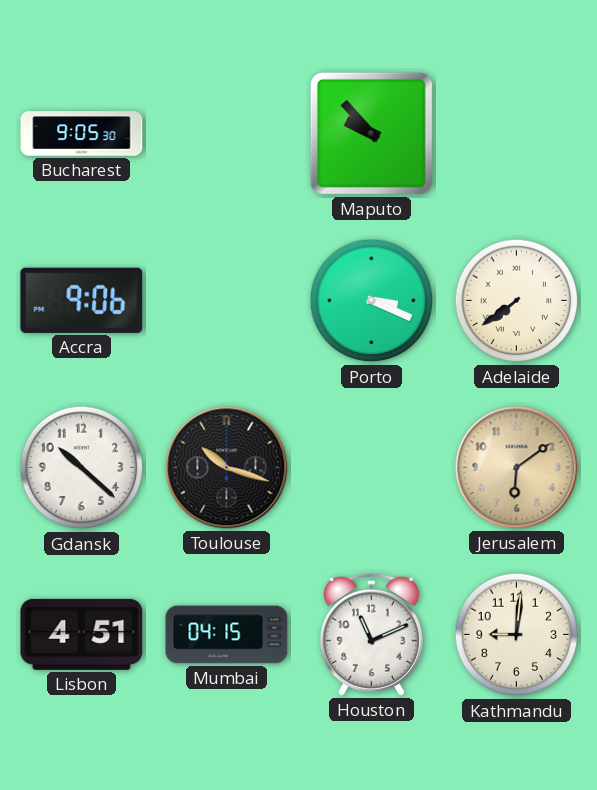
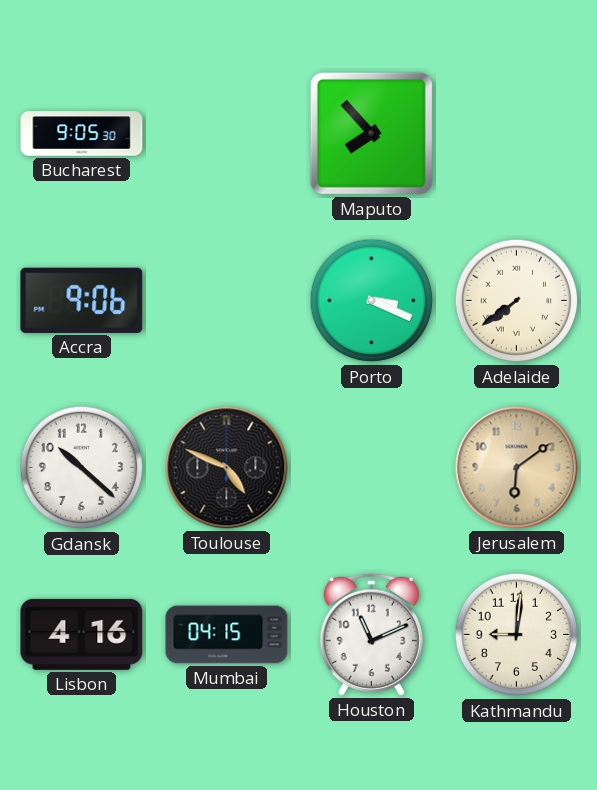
Maputo: 9:53 -> 7:53
Toulouse: 10:18 -> 4:49
Lisbon: 4:51 -> 4:16
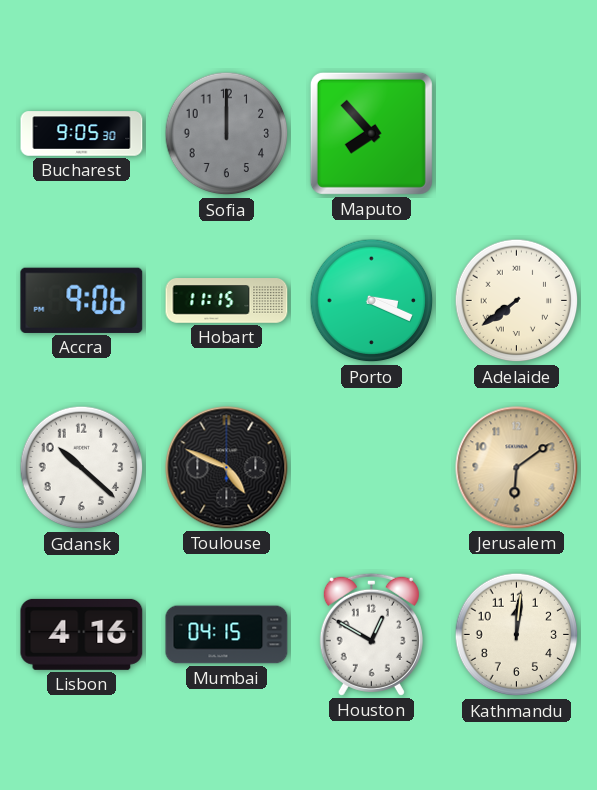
Sofia: none -> 12:00
Hobart: none -> 11:15
Houston: 11:11 -> 12:50
Kathmandu: 9:01 -> 12:01
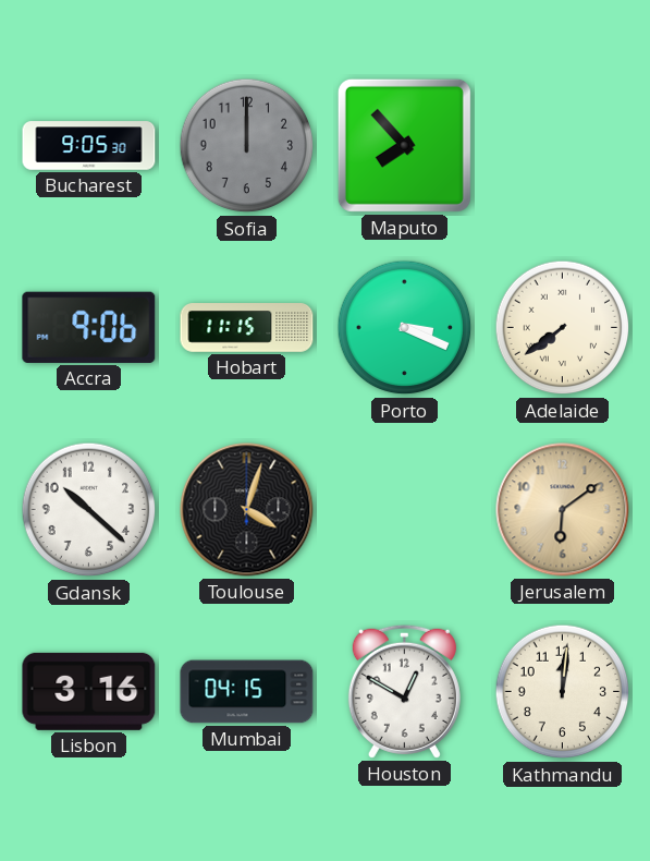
Toulouse: 4:49 -> 4:03
Lisbon: 4:16 -> 3:16
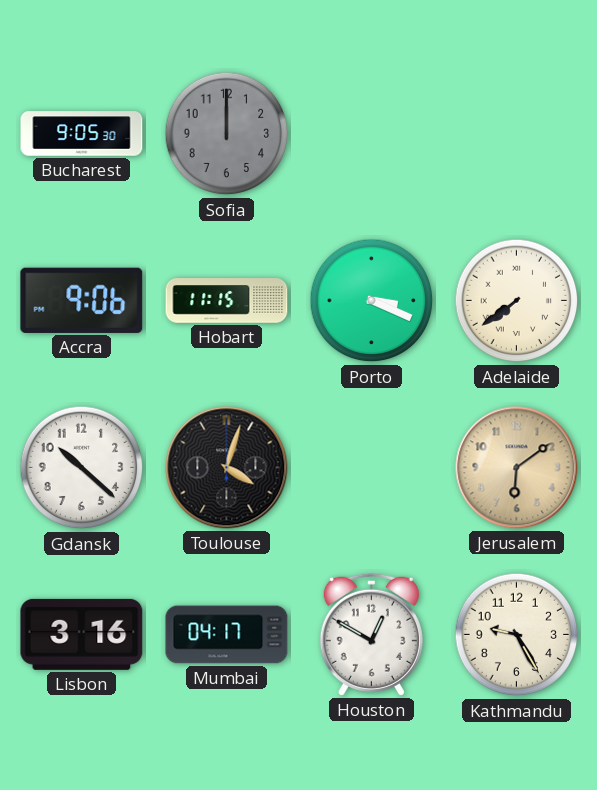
Maputo: 7:53 -> none
Mumbai: 04:15 -> 04:17
Kathmandu: 12:01 -> 9:25
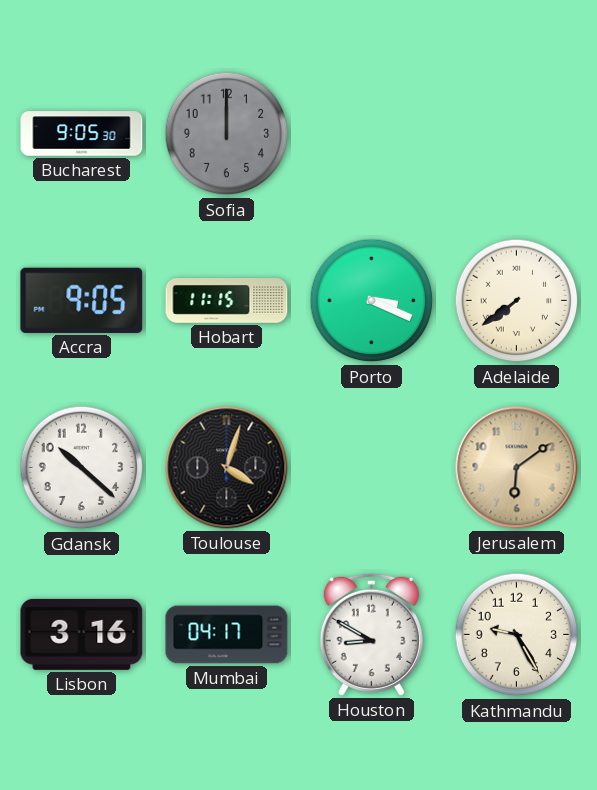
Accra: 9:06 -> 9:05
Houston: 12:50 -> 8:50
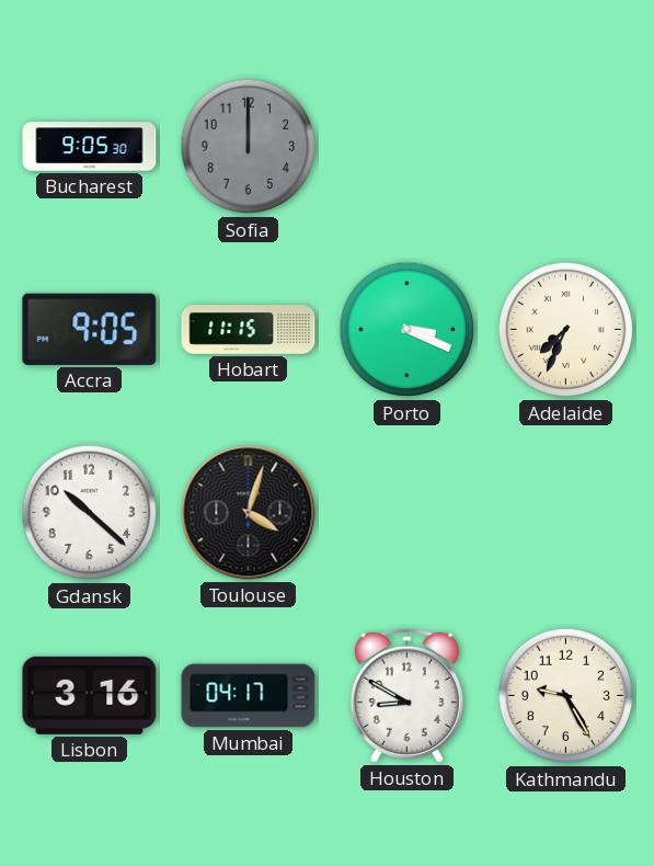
Adelaide: 7:39 -> 7:34
Jerusalem: 6:09 -> none
